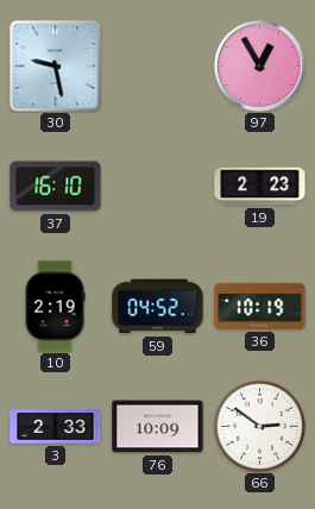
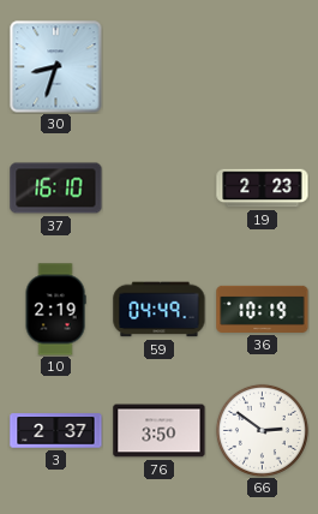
30: 9:28 -> 8:33
97: 12:55 -> none
59: 04:52 -> 04:49
3: 2:33 -> 2:37
76: 10:09 -> 3:50
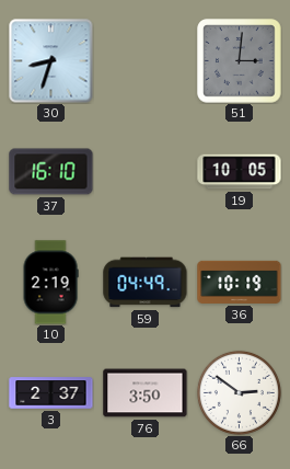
51: none -> 3:01
19: 2:23 -> 10:05
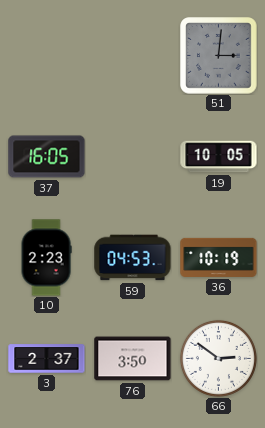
30: 8:33 -> none
37: 16:10 -> 16:05
10: 2:19 -> 2:23
59: 04:49 -> 04:53
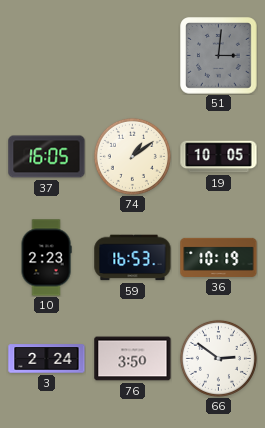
74: none -> 1:09
59: 04:53 -> 16:53
3: 2:37 -> 2:24
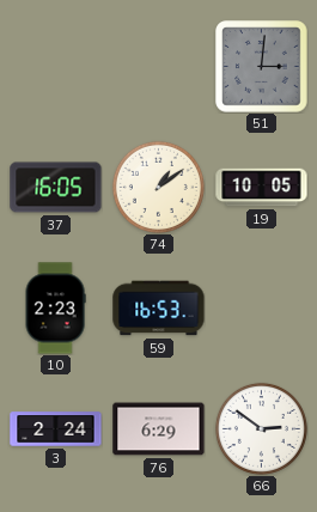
36: 10:19 -> none
76: 3:50 -> 6:29
